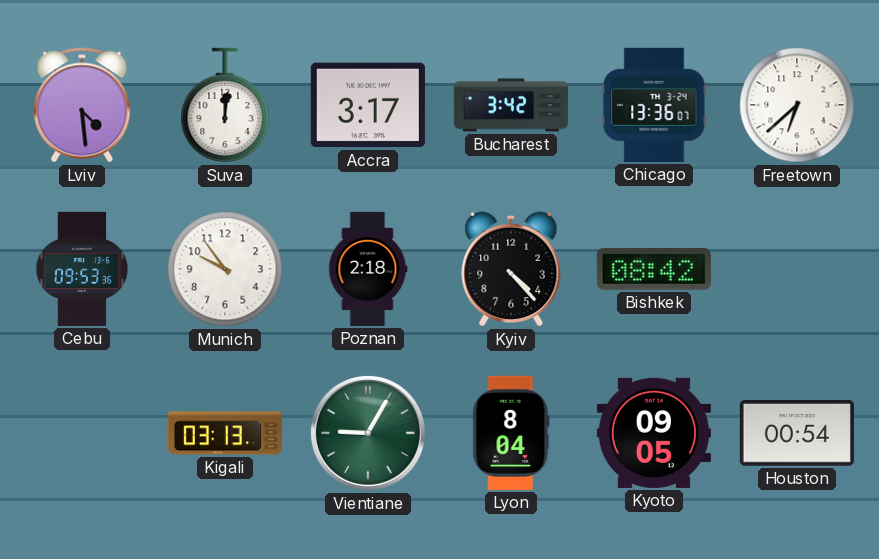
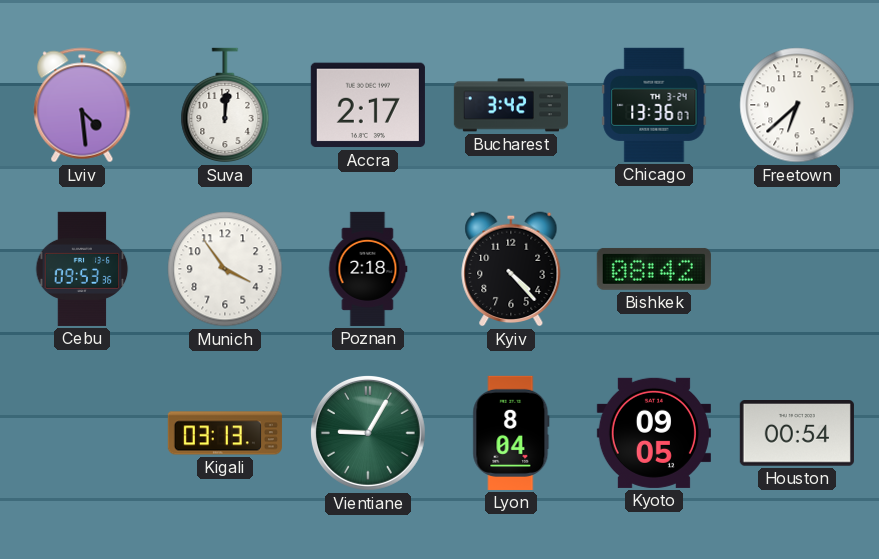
Accra: 3:17 -> 2:17
Munich: 9:54 -> 3:54
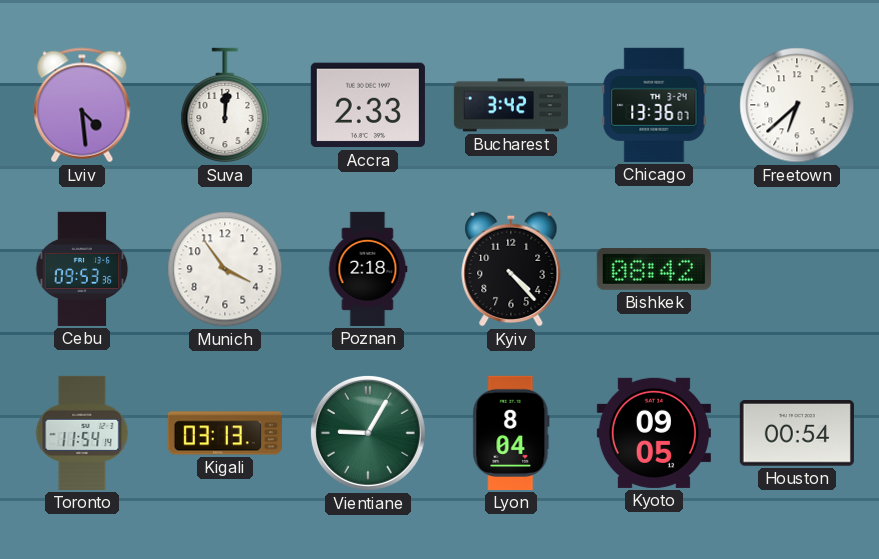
Accra: 2:17 -> 2:33
Toronto: none -> 11:54
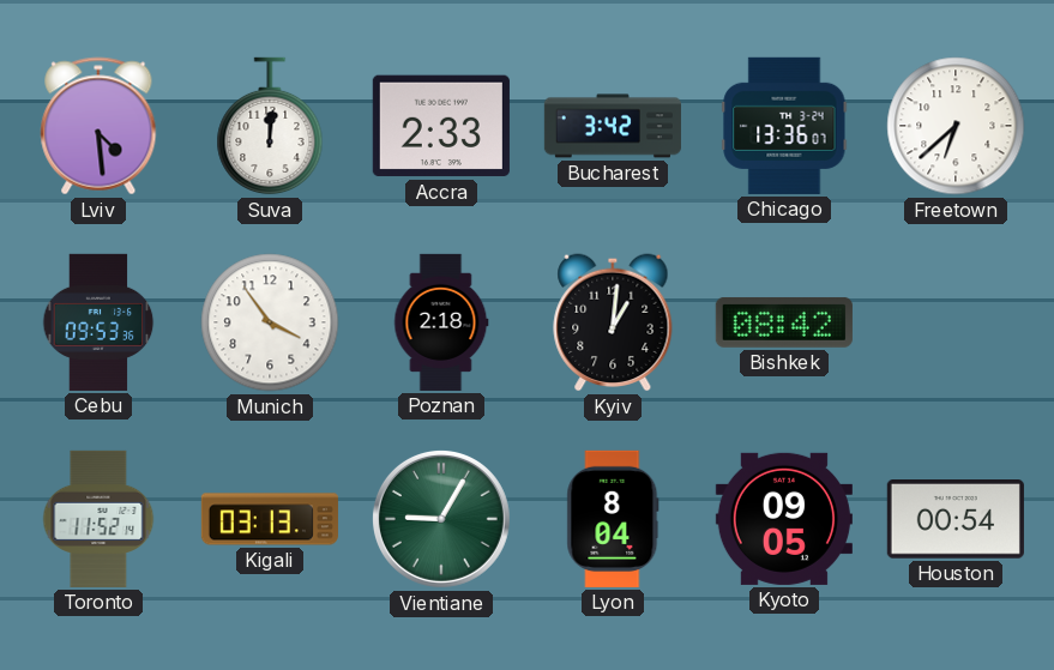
Kyiv: 4:23 -> 1:01
Toronto: 11:54 -> 11:52
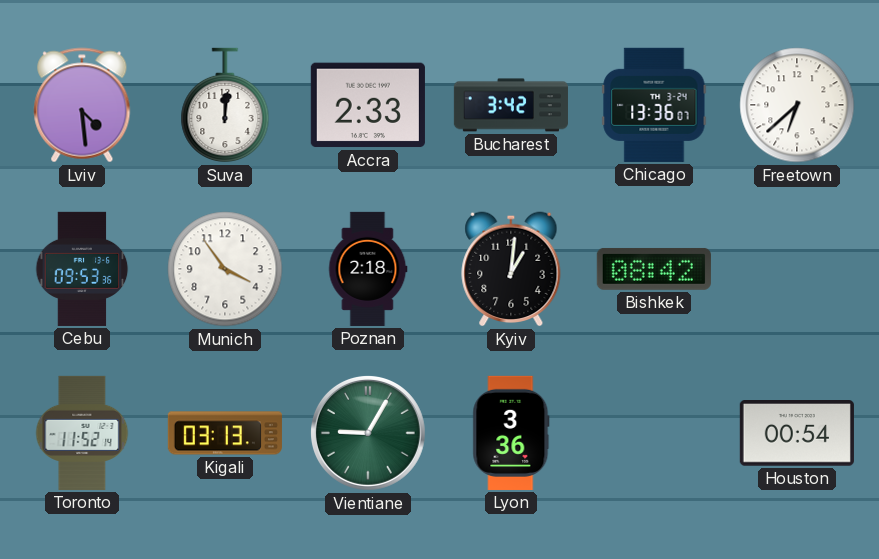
Lyon: 8:04 -> 3:36
Kyoto: 09:05 -> none
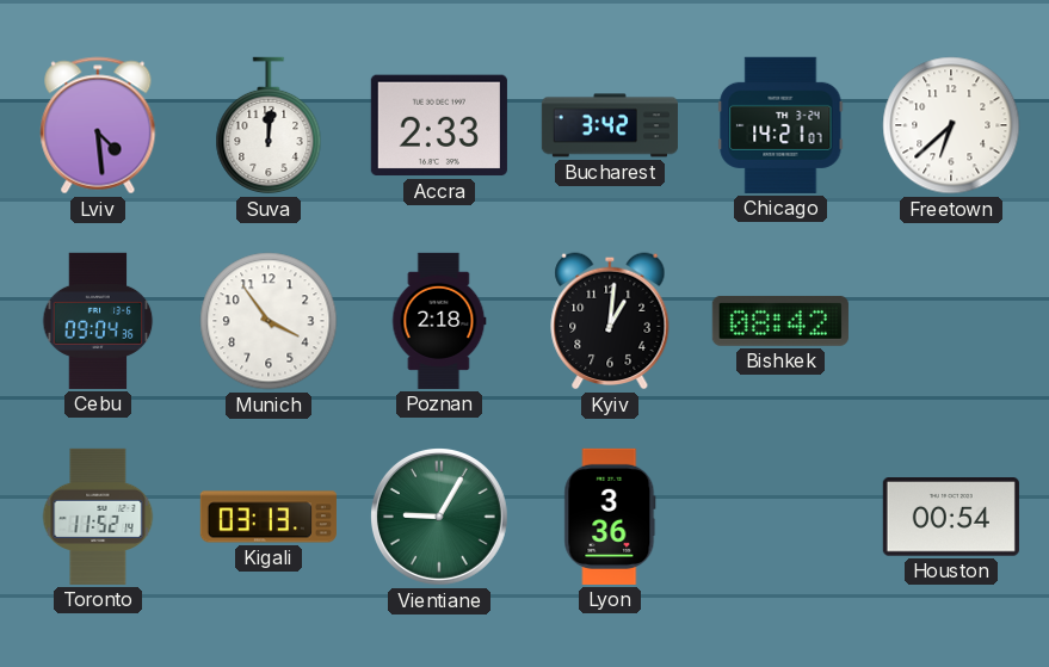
Chicago: 13:36 -> 14:21
Cebu: 09:53 -> 09:04
